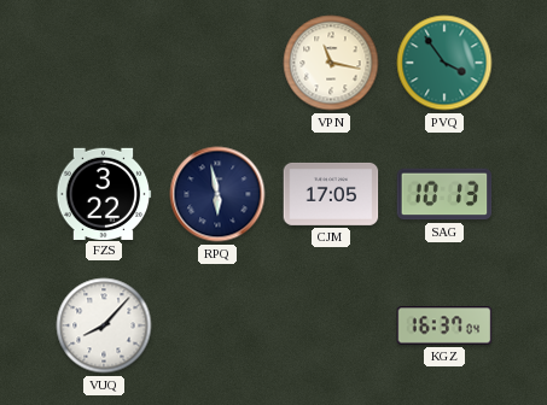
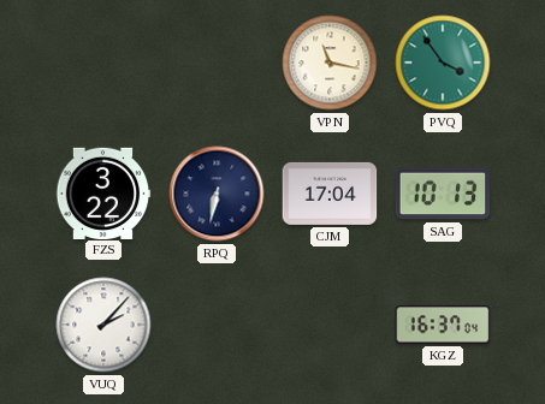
RPQ: 5:58 -> 6:32
CJM: 17:05 -> 17:04
VUQ: 8:07 -> 2:07
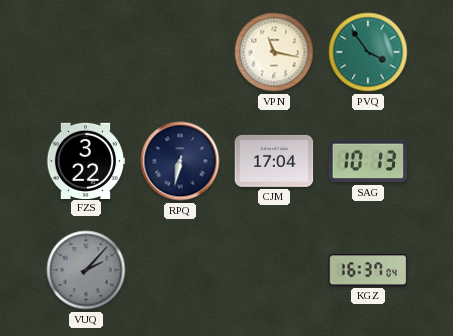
VUQ dial: white -> grey
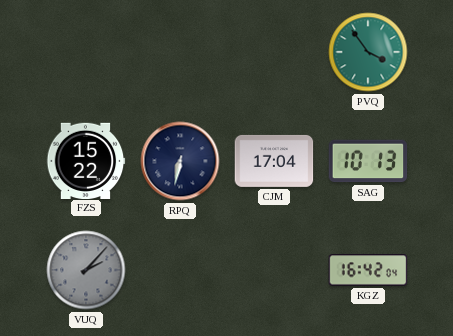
VPN: 11:17 -> none
FZS: 3:22 -> 15:22
KGZ: 16:37 -> 16:42
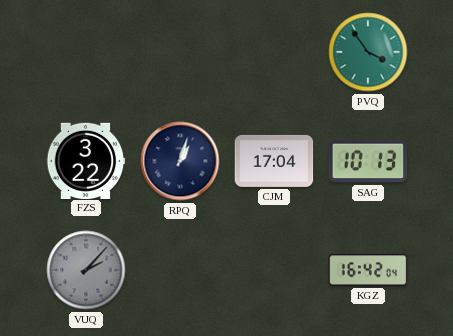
FZS: 15:22 -> 3:22
RPQ: 6:32 -> 1:03
